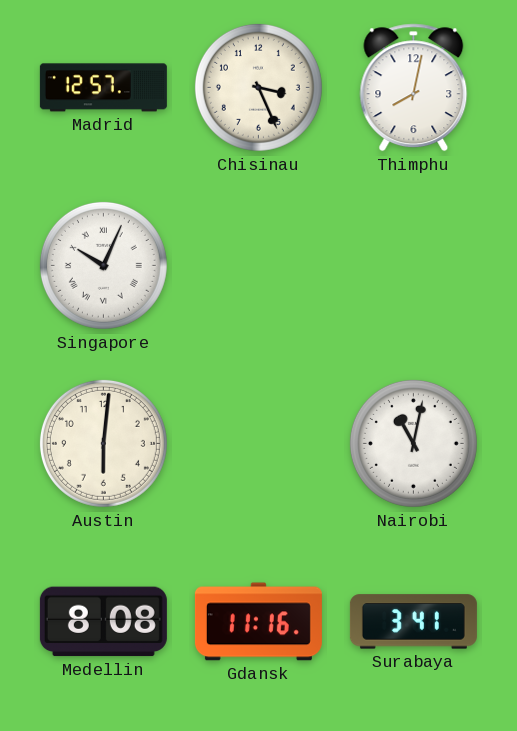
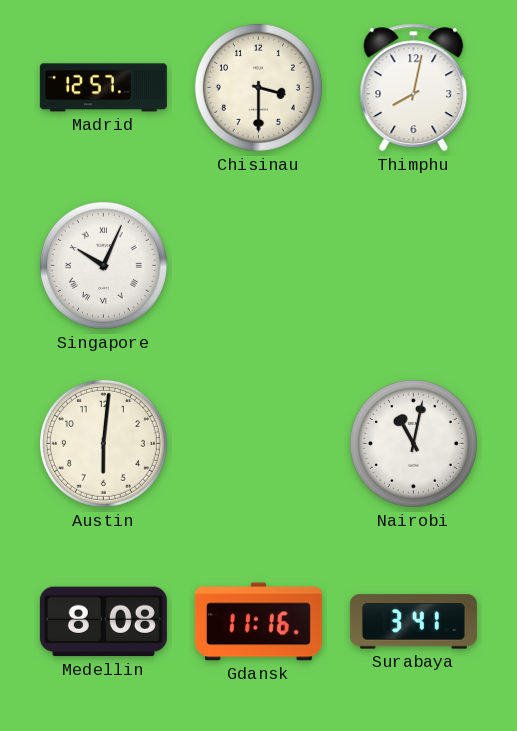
Chisinau: 3:26 -> 3:30
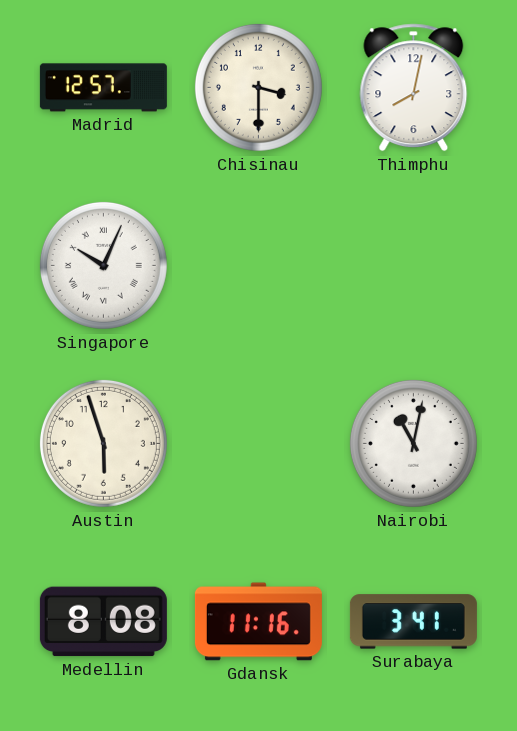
Austin: 6:01 -> 5:57
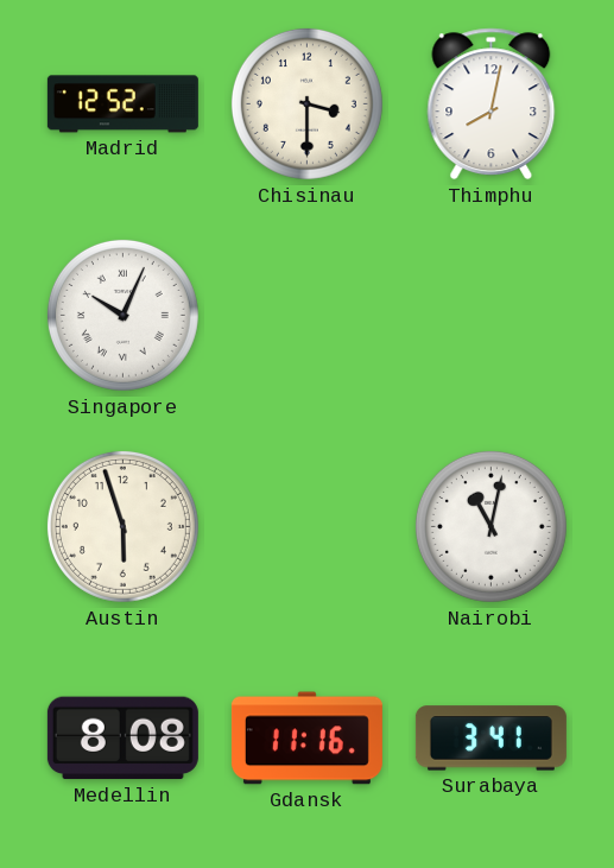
Madrid: 12:57 -> 12:52
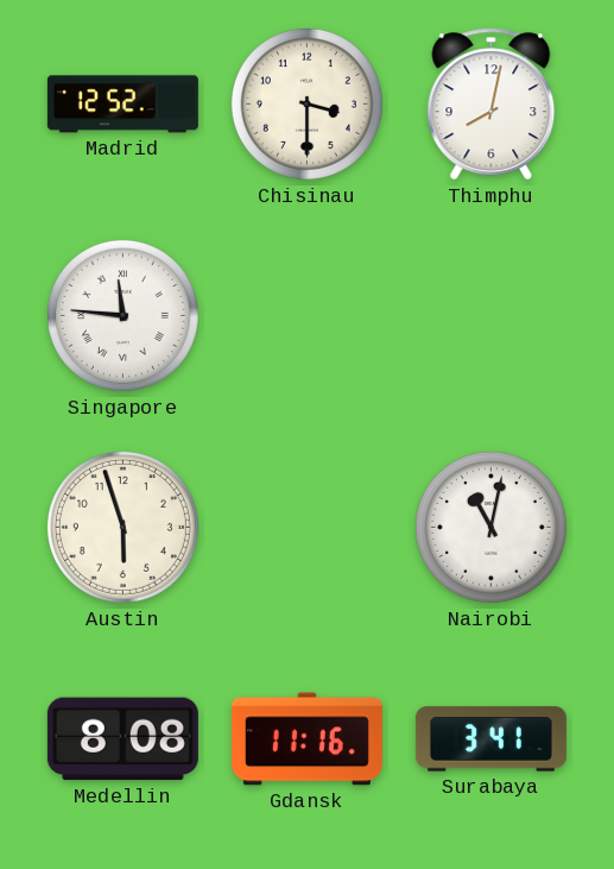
Singapore: 10:04 -> 11:46
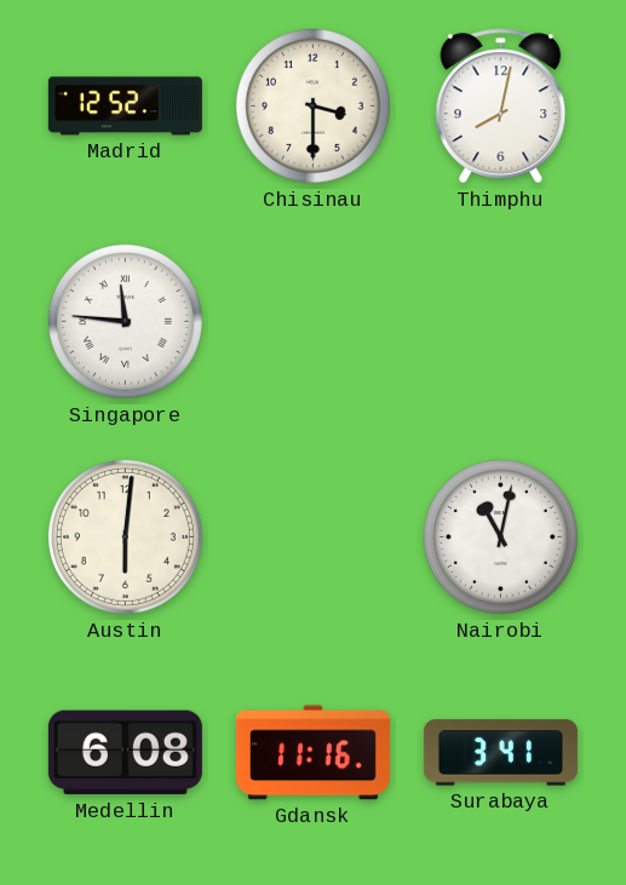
Austin: 5:57 -> 6:01
Medellin: 8:08 -> 6:08
